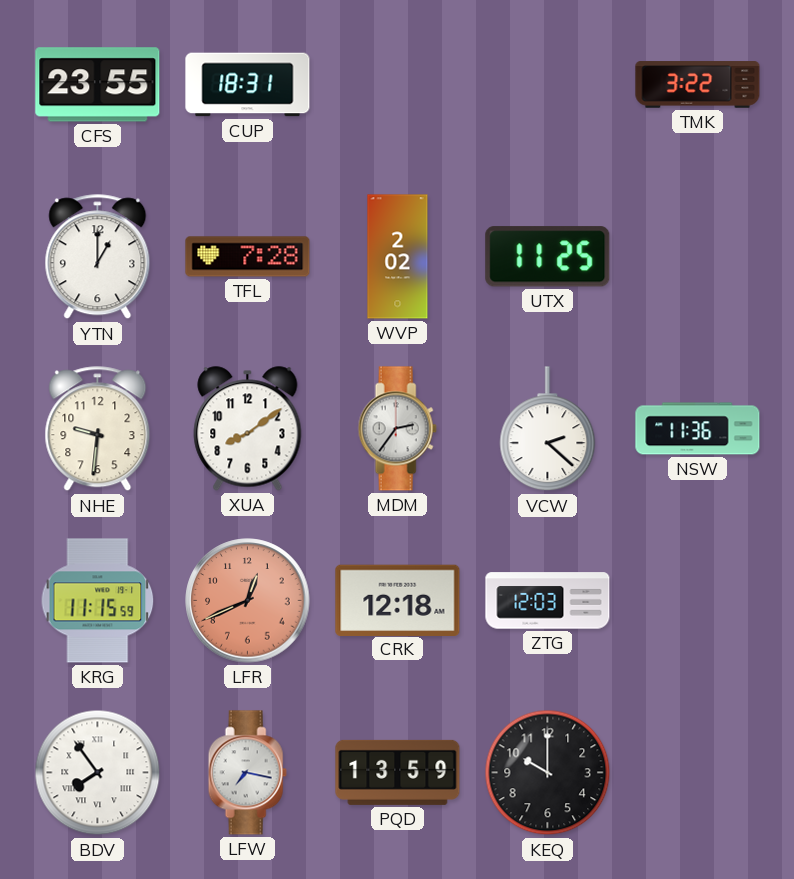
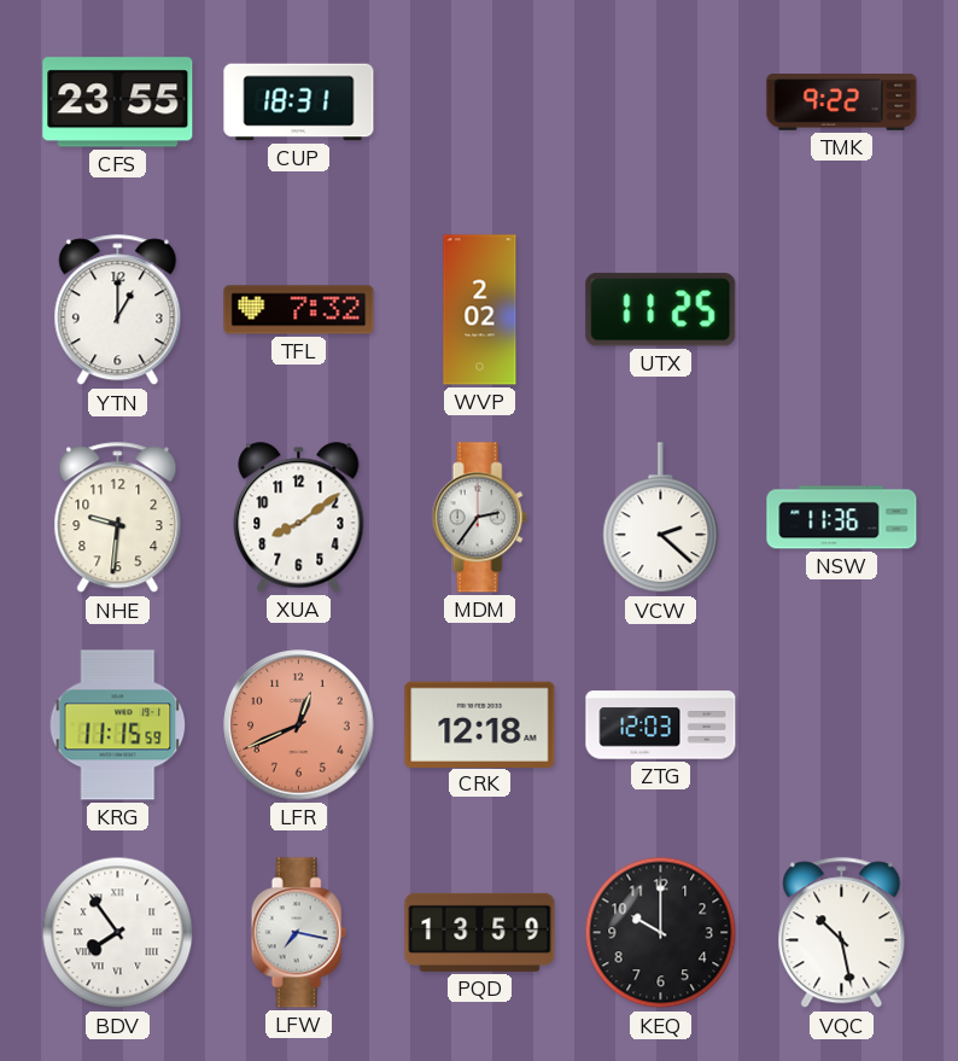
TMK: 3:22 -> 9:22
TFL: 7:28 -> 7:32
VQC: none -> 10:28
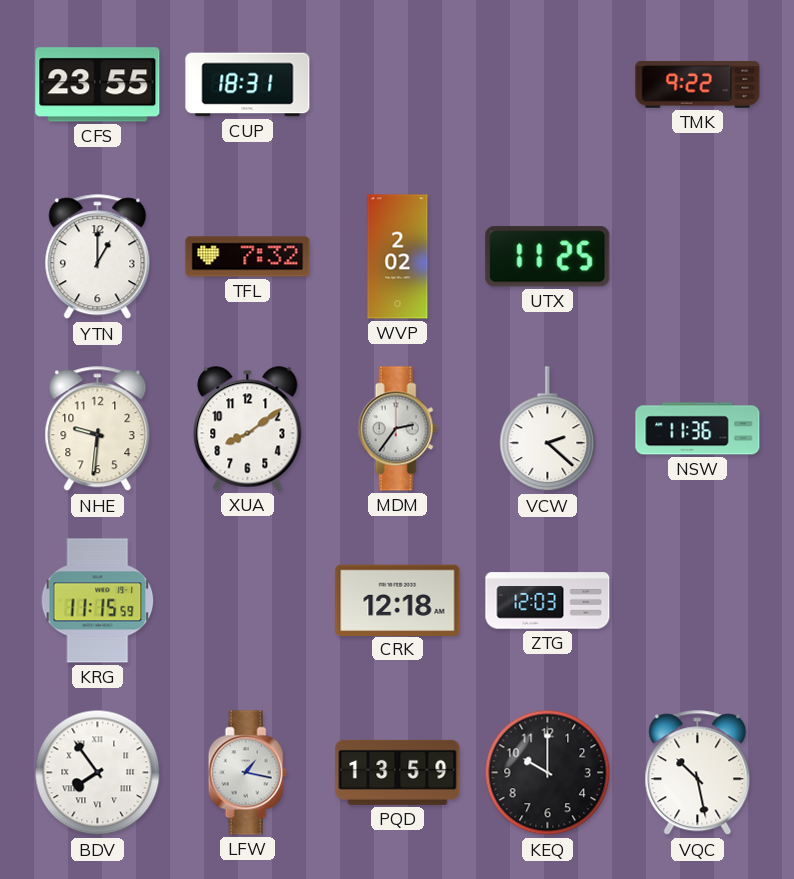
LFR: 12:41 -> none
LFW: 7:17 -> 1:17
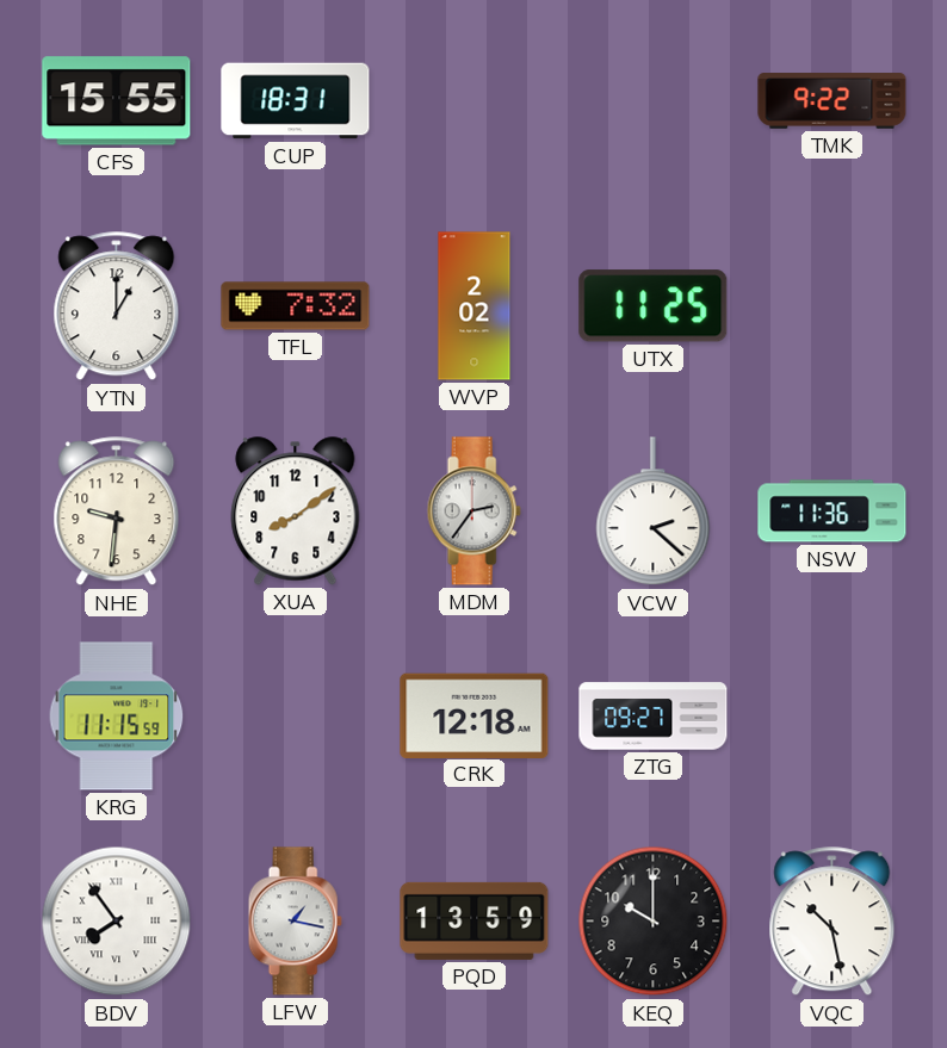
CFS: 23:55 -> 15:55
ZTG: 12:03 -> 09:27
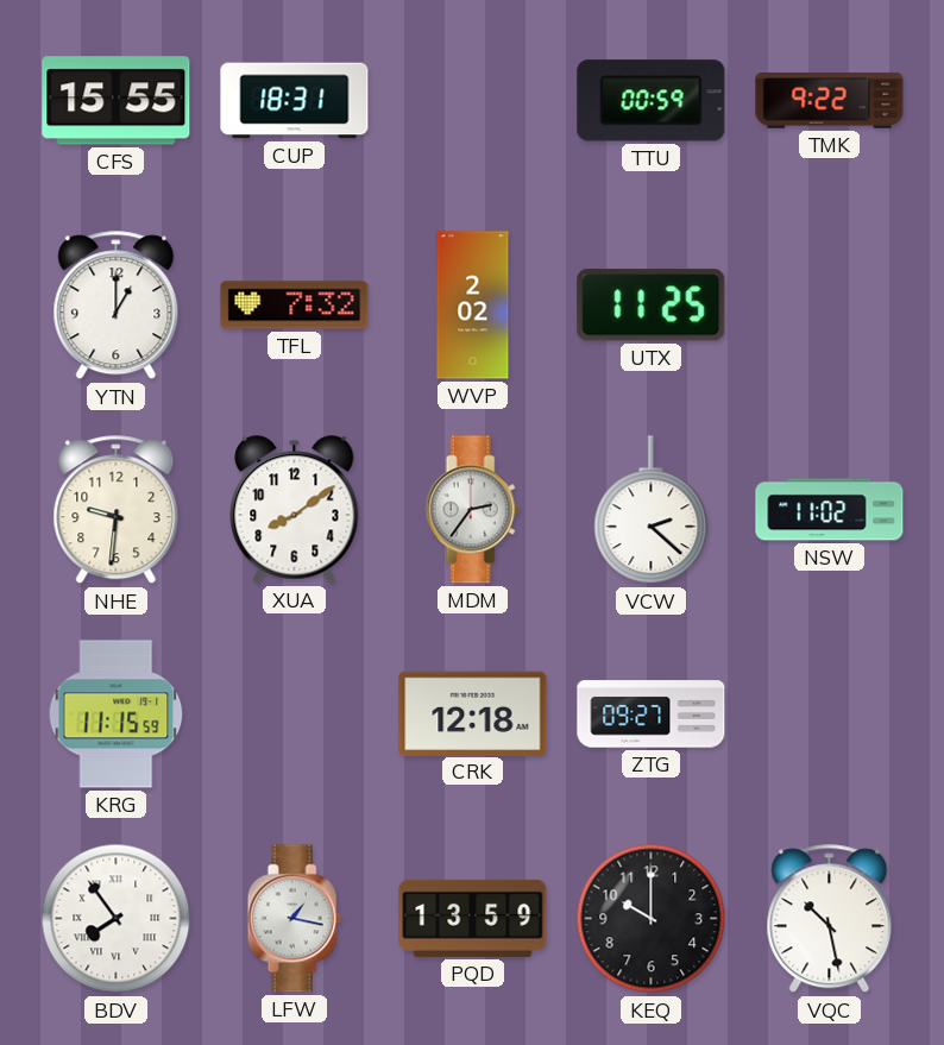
TTU: none -> 00:59
NSW: 11:36 -> 11:02
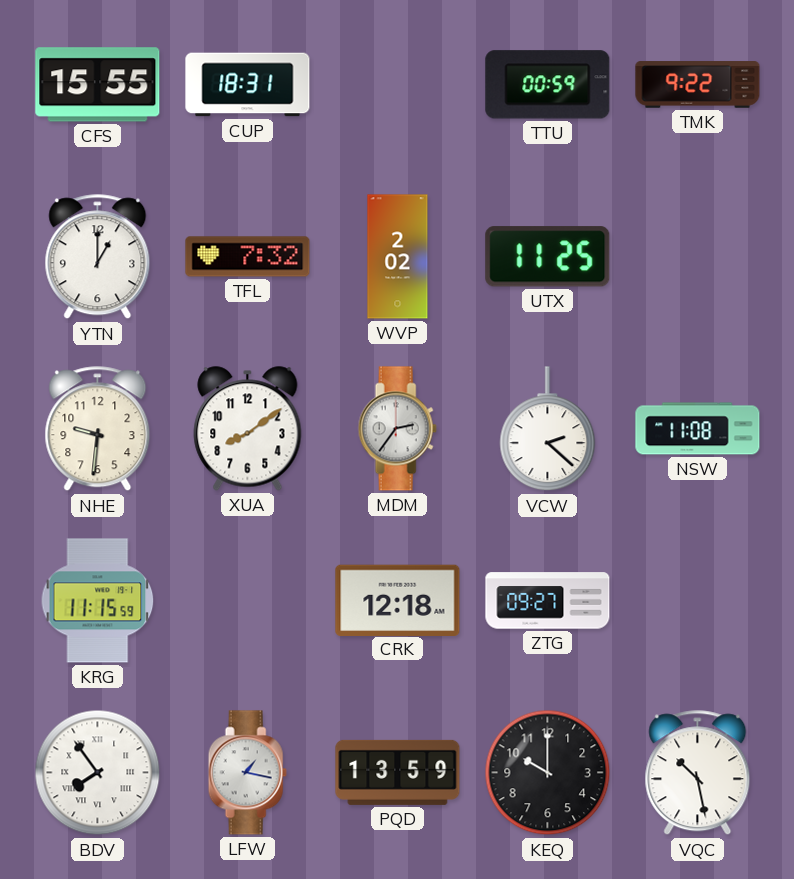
NSW: 11:02 -> 11:08
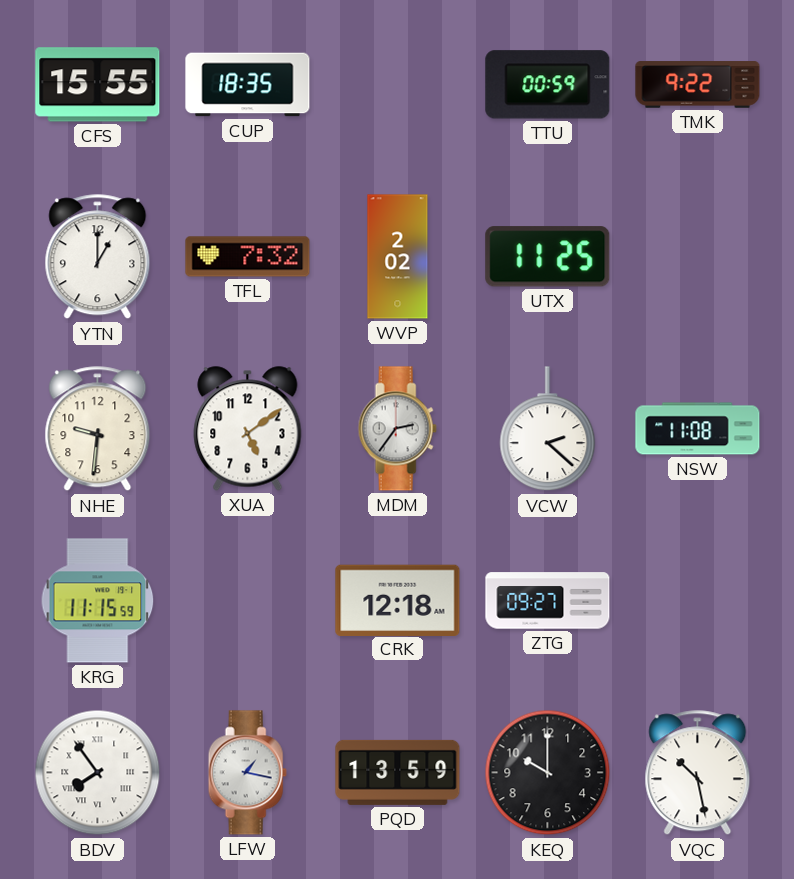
CUP: 18:31 -> 18:35
XUA: 8:09 -> 5:09
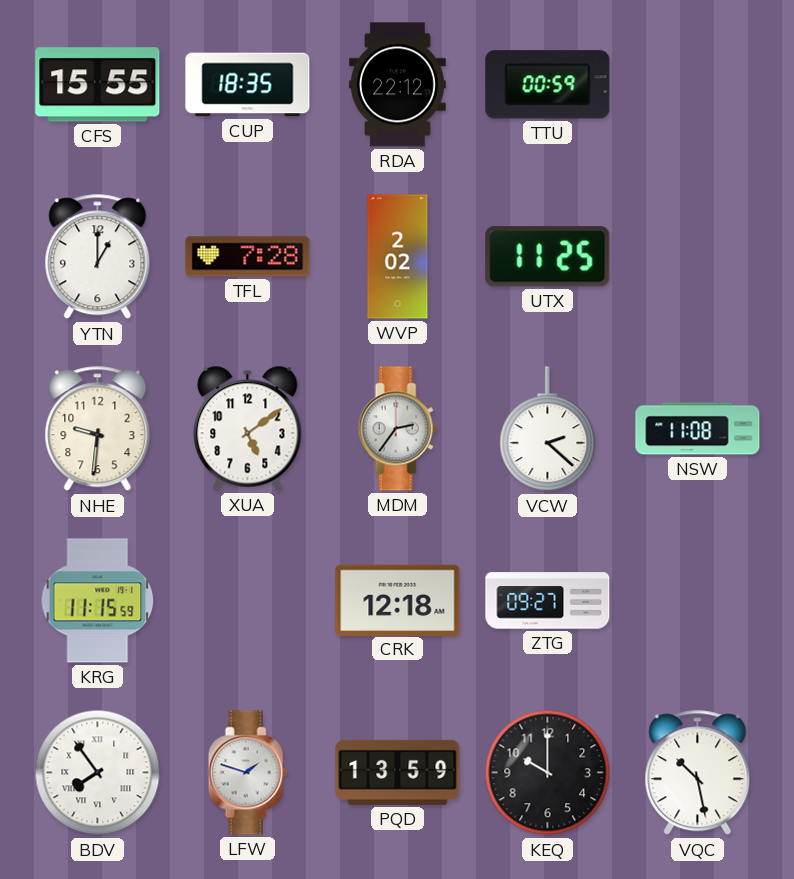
RDA: none -> 22:12
TMK: 9:22 -> none
TFL: 7:32 -> 7:28
LFW: 1:17 -> 1:48
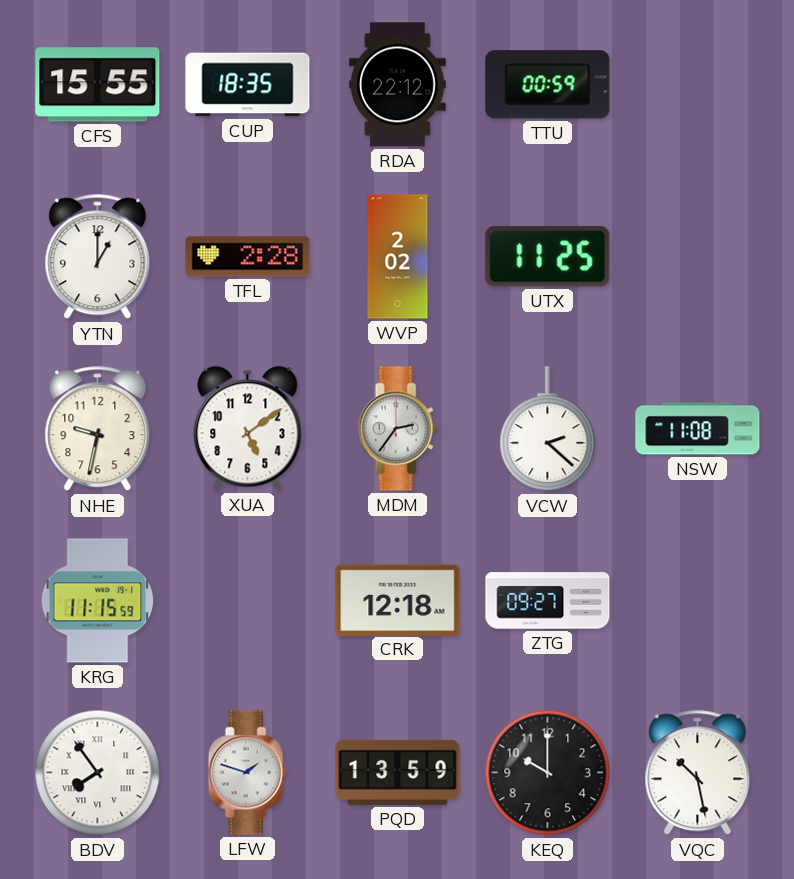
TFL: 7:28 -> 2:28
NHE: 9:31 -> 9:32
